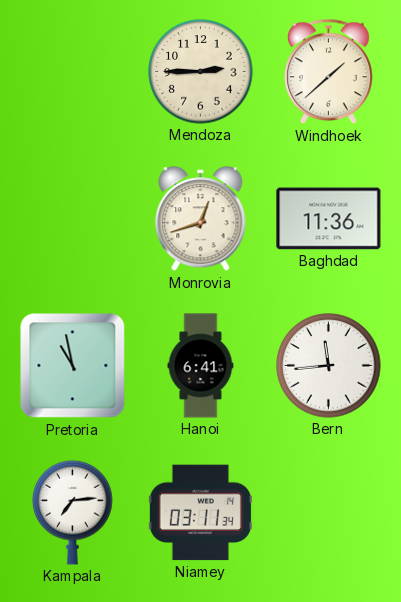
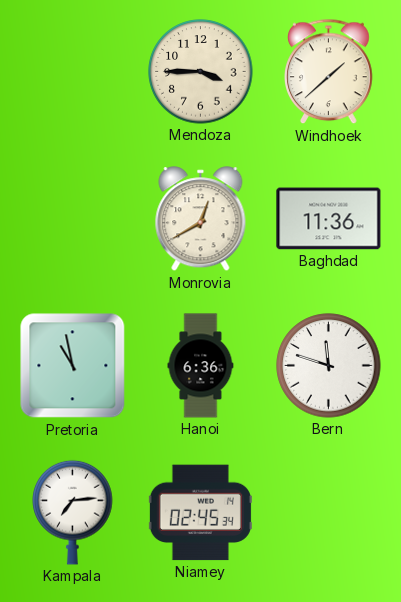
Mendoza: 2:45 -> 3:45
Monrovia: 12:42 -> 12:40
Hanoi: 6:41 -> 6:36
Bern: 11:44 -> 11:48
Niamey: 03:11 -> 02:45
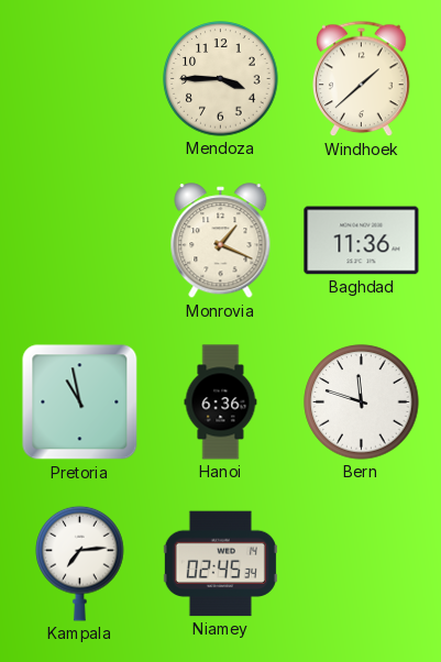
Monrovia: 12:40 -> 1:19
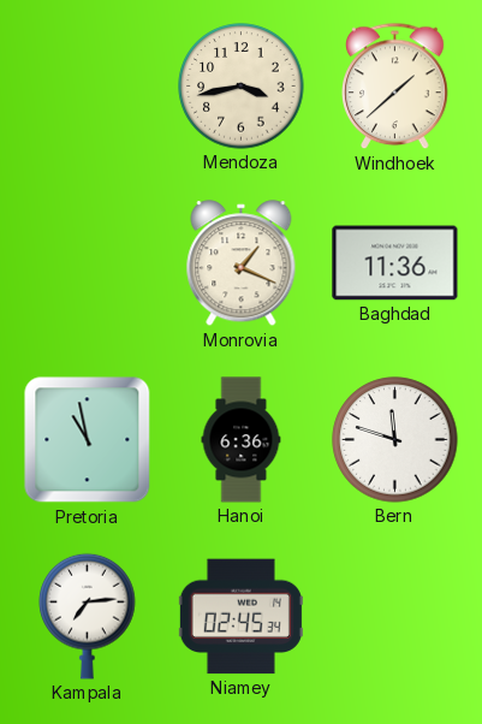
Mendoza: 3:45 -> 3:43
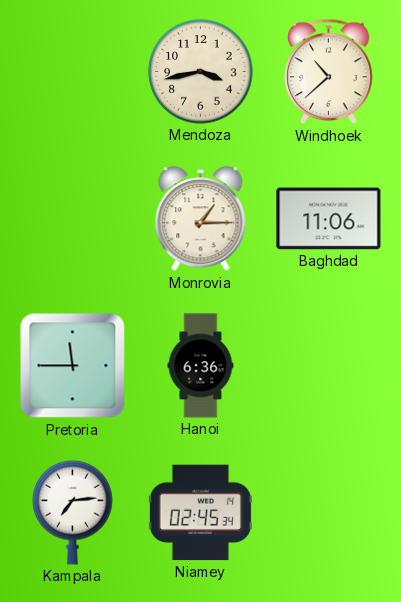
Windhoek: 1:38 -> 10:38
Monrovia: 1:19 -> 1:15
Baghdad: 11:36 -> 11:06
Pretoria: 10:58 -> 11:45
Bern: 11:48 -> none
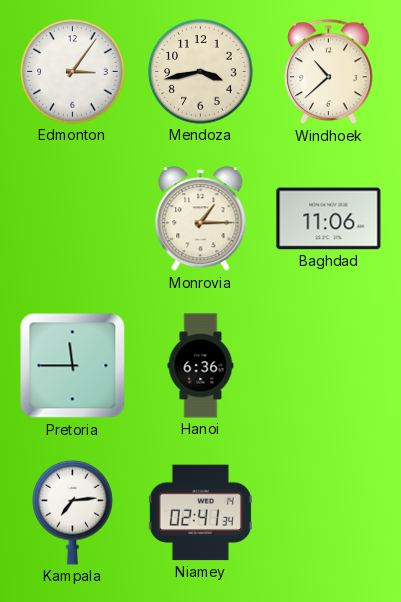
Edmonton: none -> 3:06
Niamey: 02:45 -> 02:41
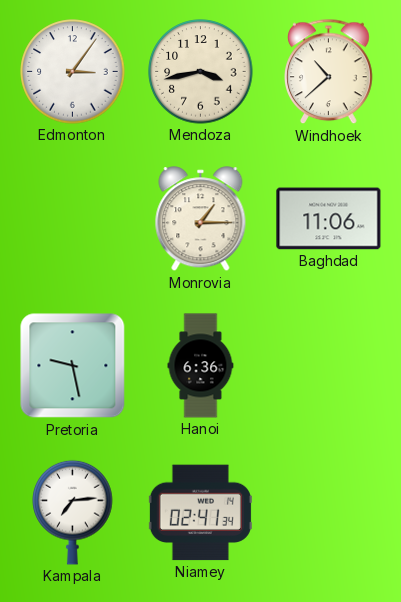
Pretoria: 11:45 -> 9:28
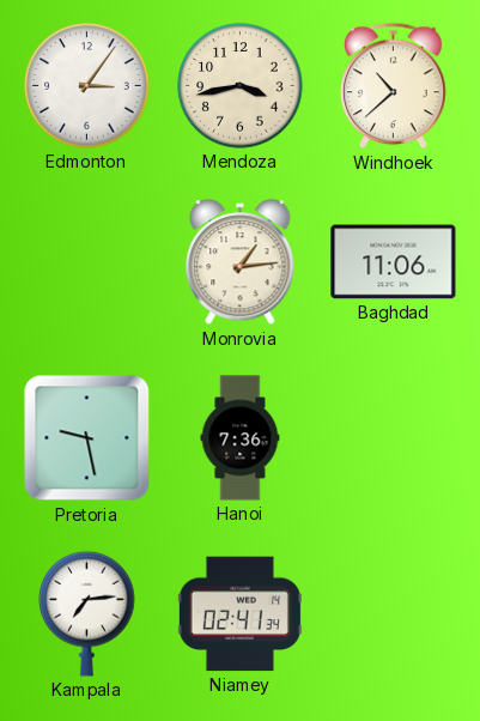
Monrovia: 1:15 -> 1:14
Hanoi: 6:36 -> 7:36
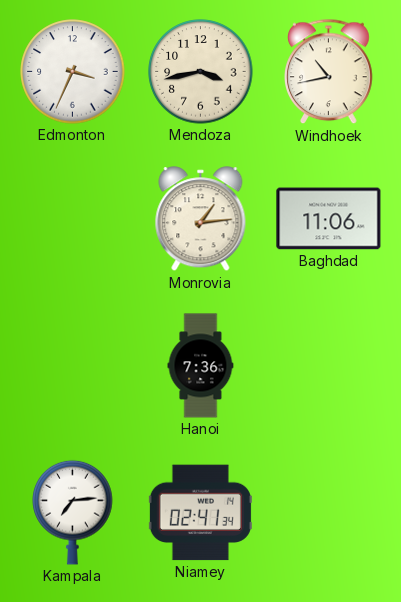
Edmonton: 3:06 -> 3:34
Windhoek: 10:38 -> 10:43
Pretoria: 9:28 -> none
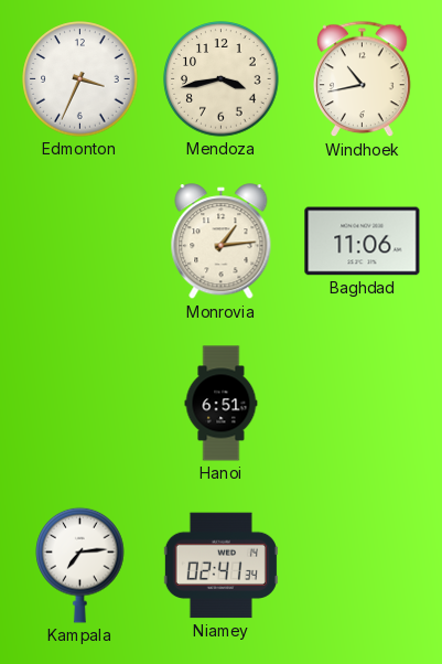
Hanoi: 7:36 -> 6:51
